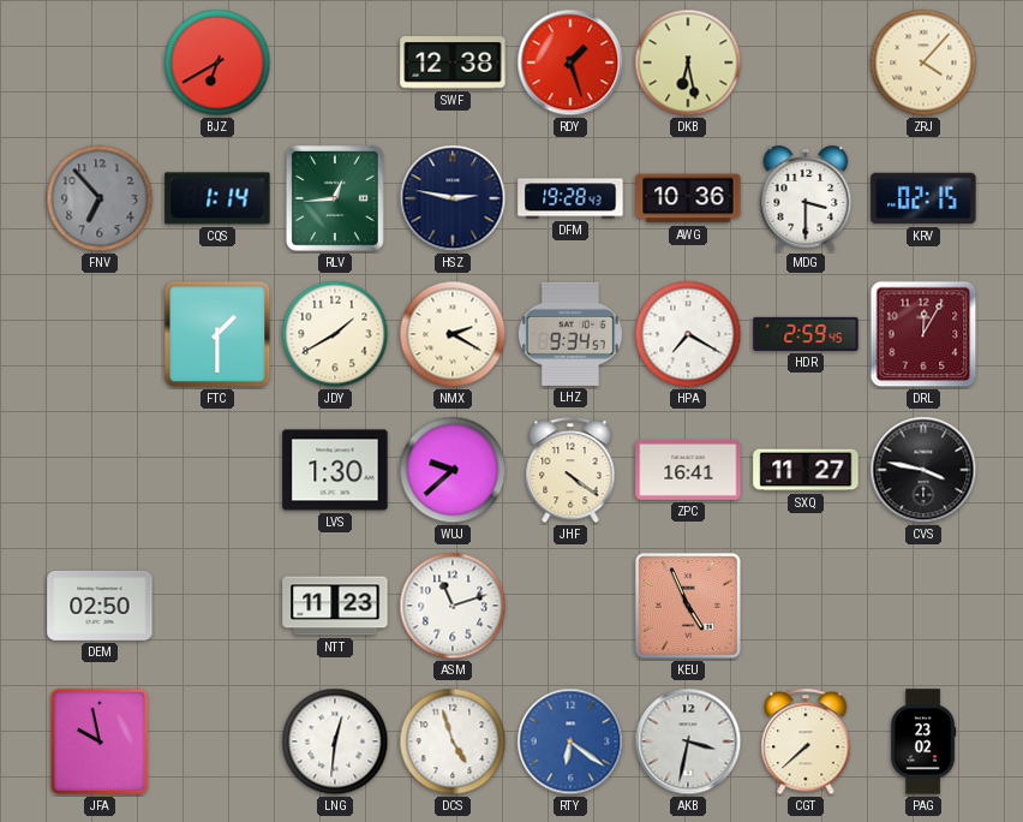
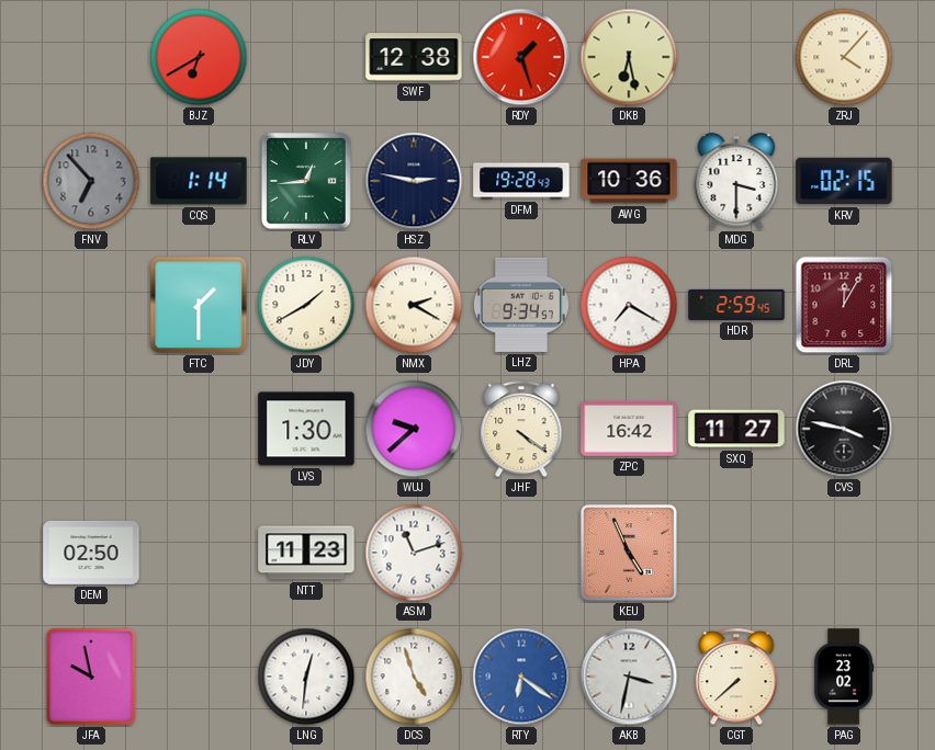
ZPC: 16:41 -> 16:42
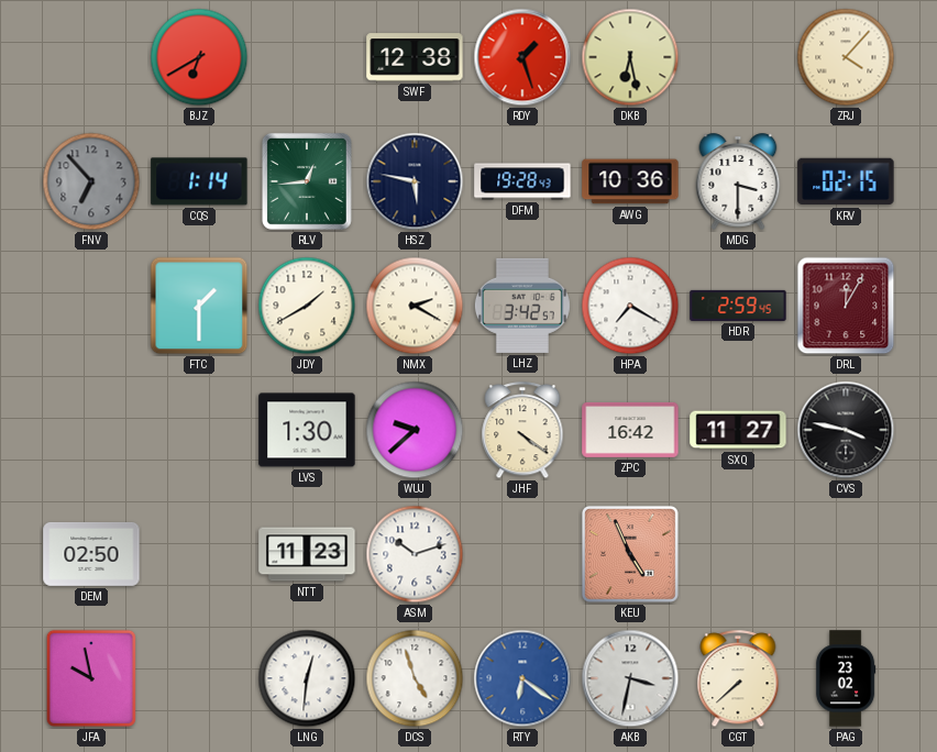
HSZ: 2:47 -> 5:47
LHZ: 9:34 -> 3:42
ASM: 11:12 -> 10:12
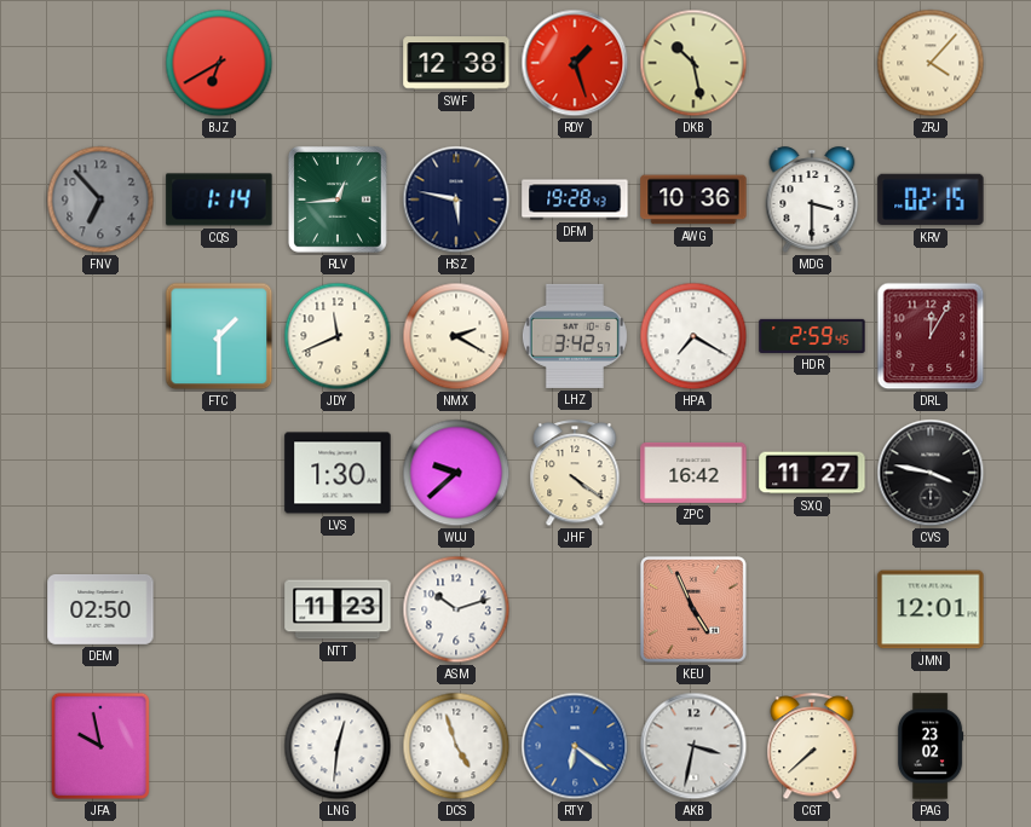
DKB: 6:28 -> 10:28
JDY: 1:40 -> 11:41
JMN: none -> 12:01
